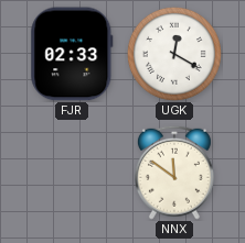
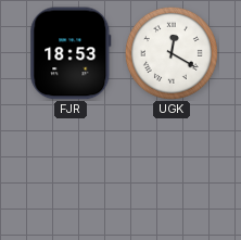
FJR: 02:33 -> 18:53
NNX: 11:51 -> none
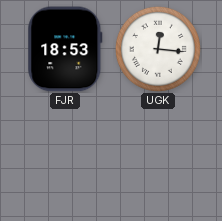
UGK: 12:20 -> 12:16
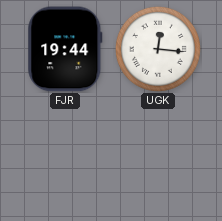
FJR: 18:53 -> 19:44
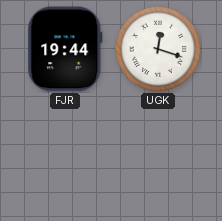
UGK: 12:16 -> 12:18
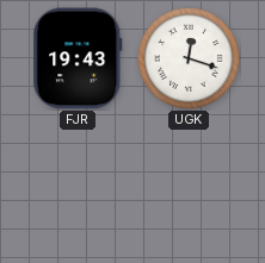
FJR: 19:44 -> 19:43
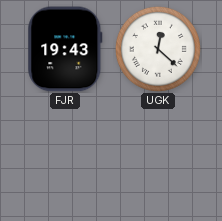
UGK: 12:18 -> 12:22
